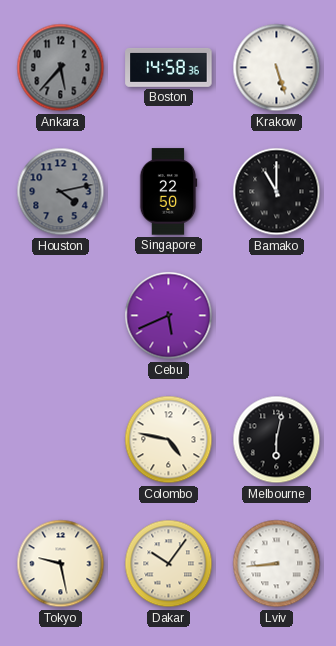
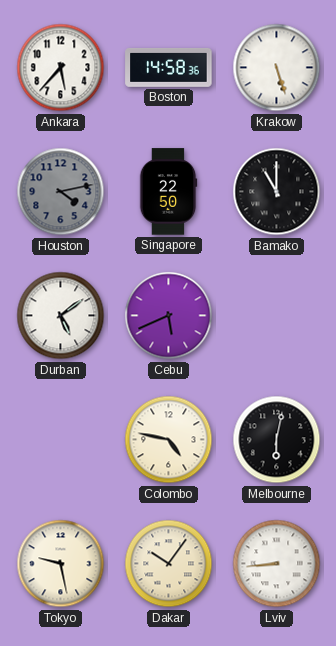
Ankara dial: grey -> white
Durban: none -> 5:09
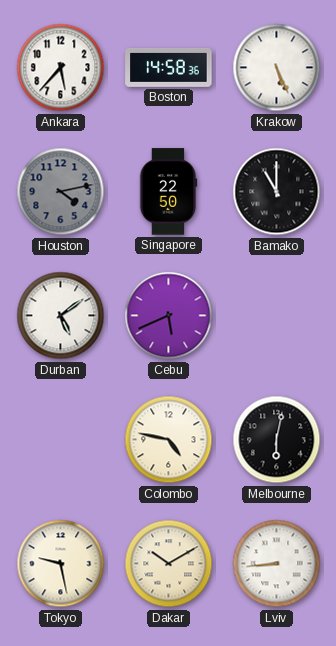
Krakow: 5:27 -> 5:26
Dakar: 10:06 -> 10:10
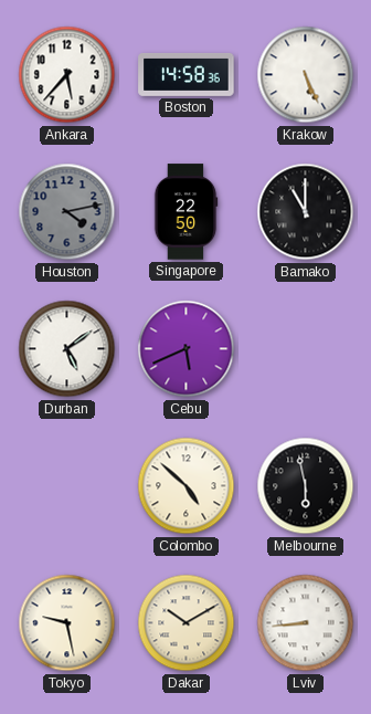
Colombo: 4:47 -> 4:52
Melbourne: 6:02 -> 5:58
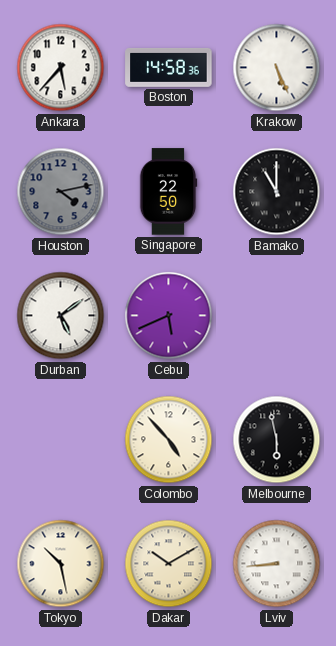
Colombo: 4:52 -> 4:53
Tokyo: 9:28 -> 10:28
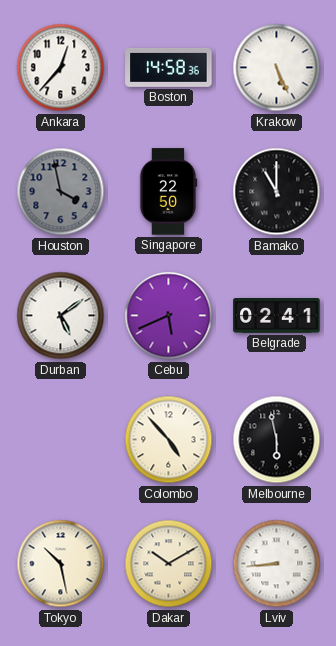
Ankara: 5:37 -> 12:37
Houston: 4:13 -> 3:58
Belgrade: none -> 02:41
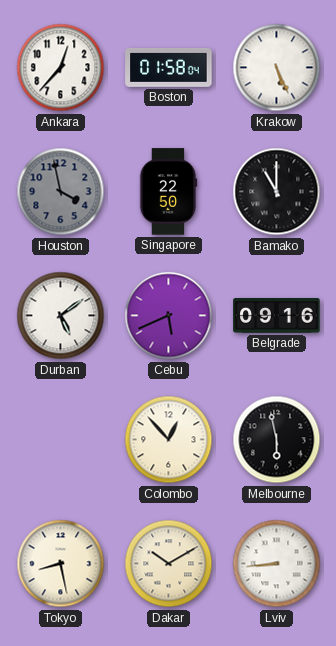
Boston: 14:58 -> 01:58
Belgrade: 02:41 -> 09:16
Colombo: 4:53 -> 12:53
Tokyo: 10:28 -> 8:28
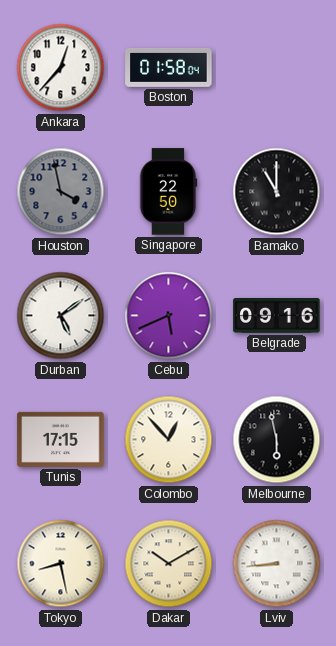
Krakow: 5:26 -> none
Tunis: none -> 17:15
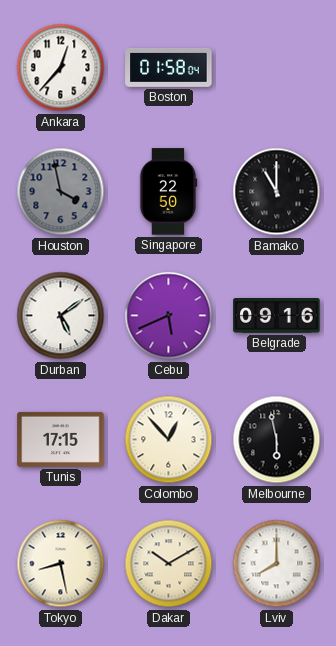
Lviv: 8:44 -> 8:00
